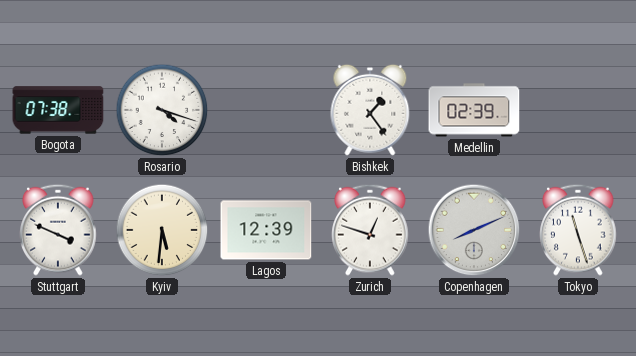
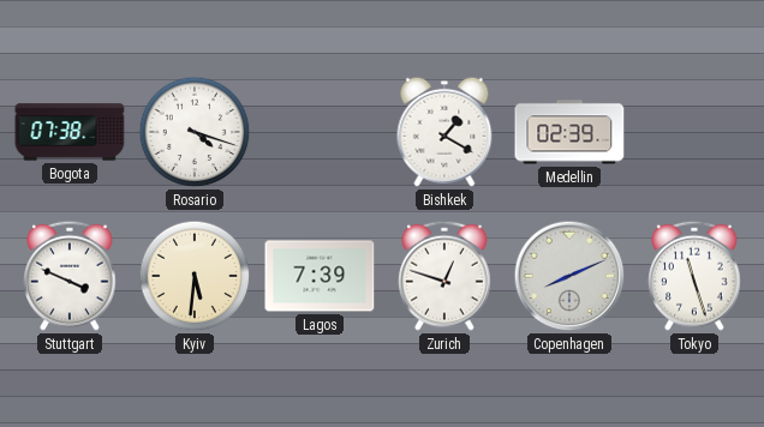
Bishkek: 1:24 -> 1:20
Lagos: 12:39 -> 7:39
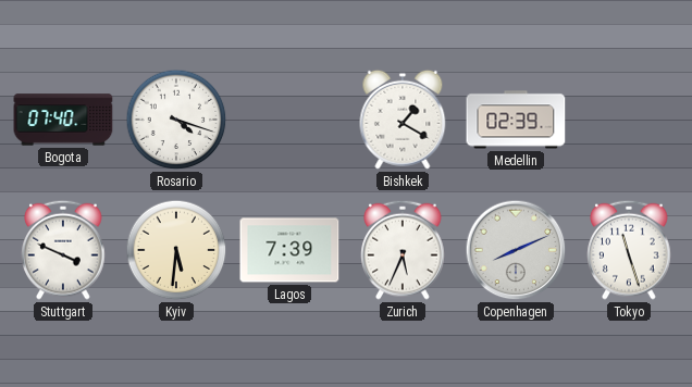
Bogota: 07:38 -> 07:40
Zurich: 12:48 -> 5:34
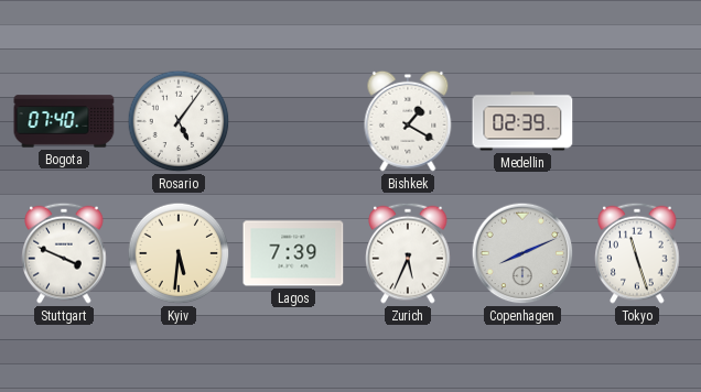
Rosario: 4:18 -> 5:06
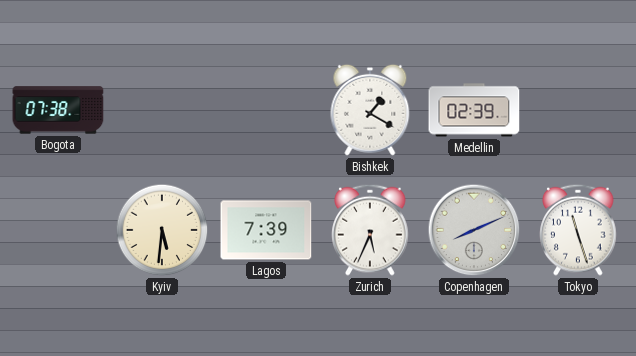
Bogota: 07:40 -> 07:38
Rosario: 5:06 -> none
Stuttgart: 3:49 -> none
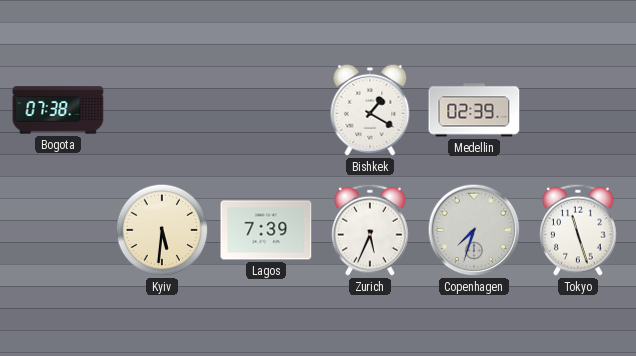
Copenhagen: 8:11 -> 7:33
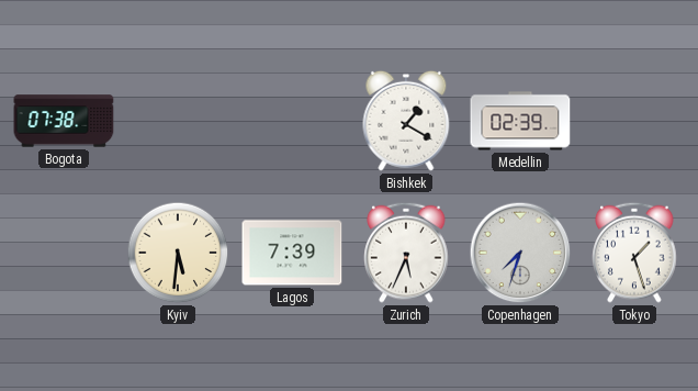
Tokyo: 11:27 -> 1:27
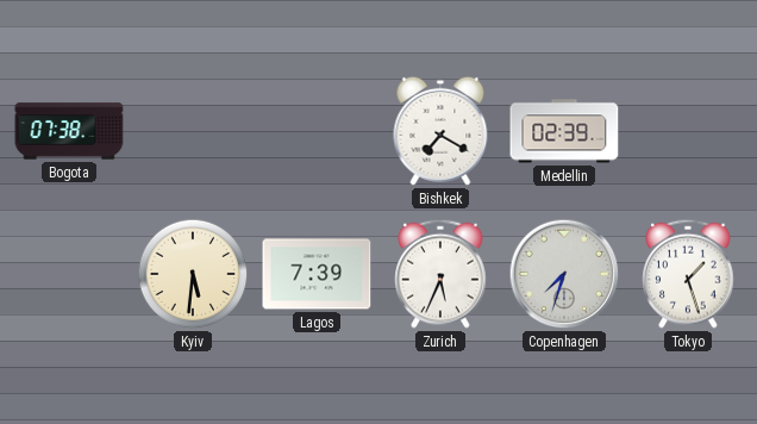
Bishkek: 1:20 -> 7:20
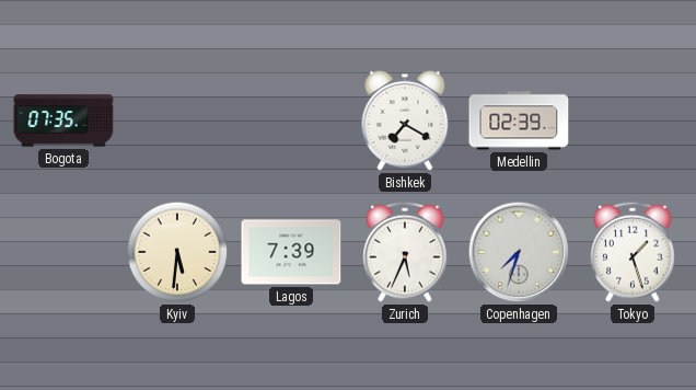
Bogota: 07:38 -> 07:35
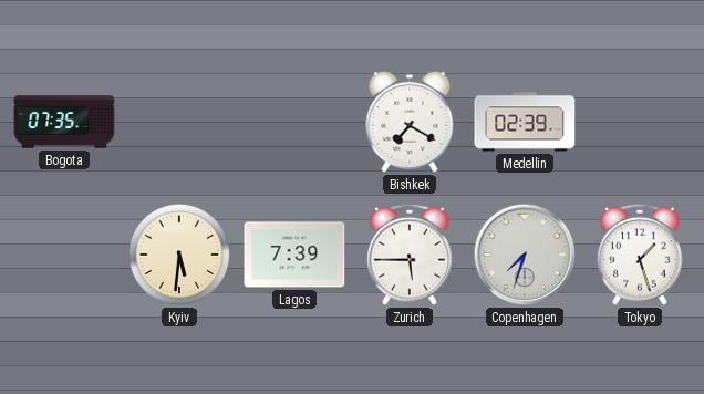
Zurich: 5:34 -> 5:45
